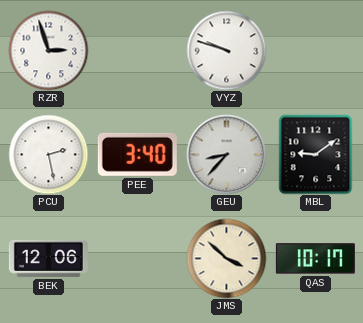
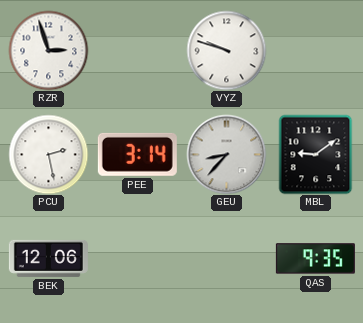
PEE: 3:40 -> 3:14
JMS: 3:52 -> none
QAS: 10:17 -> 9:35
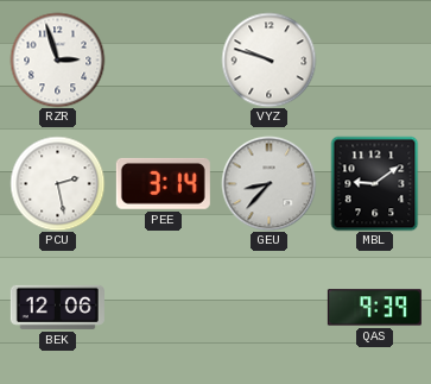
QAS: 9:35 -> 9:39
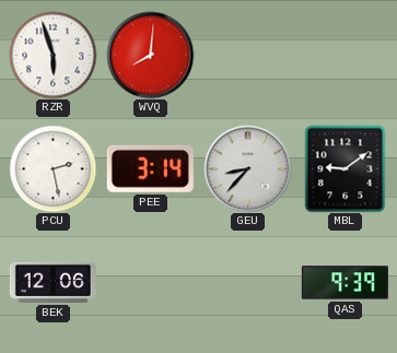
RZR: 2:57 -> 5:57
WVQ: none -> 8:01
VYZ: 9:48 -> none
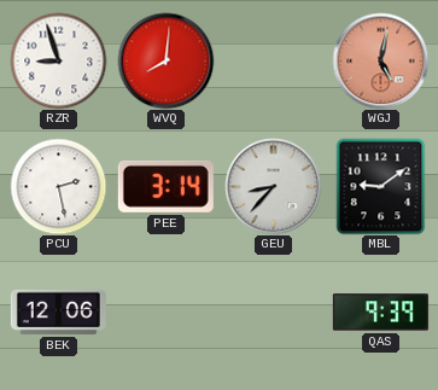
RZR: 5:57 -> 8:57
WGJ: none -> 5:02
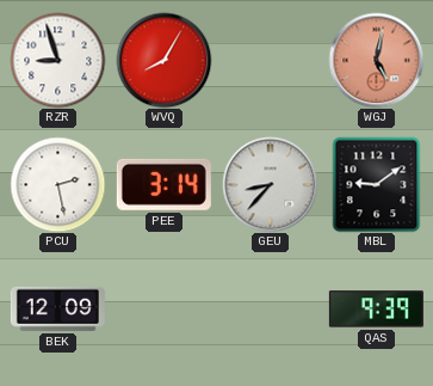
WVQ: 8:01 -> 8:05
BEK: 12:06 -> 12:09
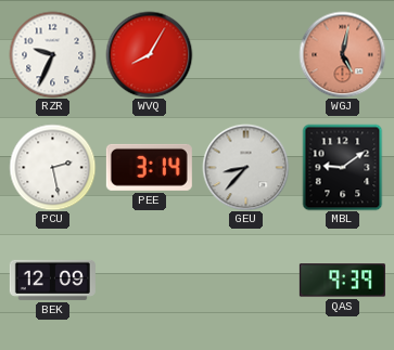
RZR: 8:57 -> 9:34
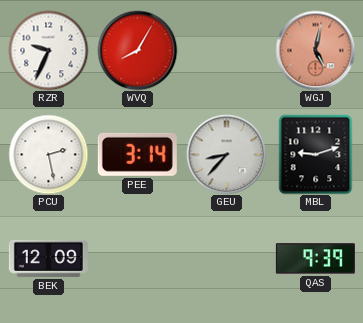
MBL: 9:09 -> 9:12
